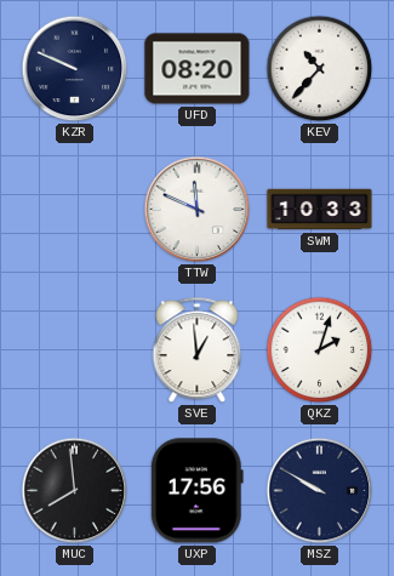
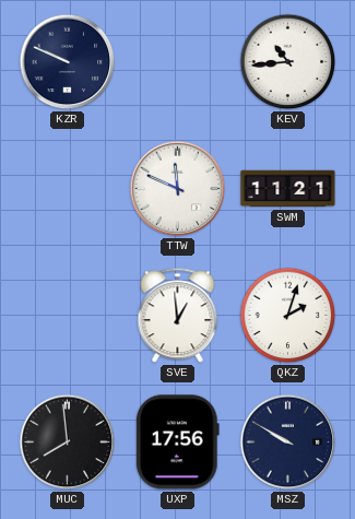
UFD: 08:20 -> none
KEV: 10:37 -> 10:44
SWM: 10:33 -> 11:21
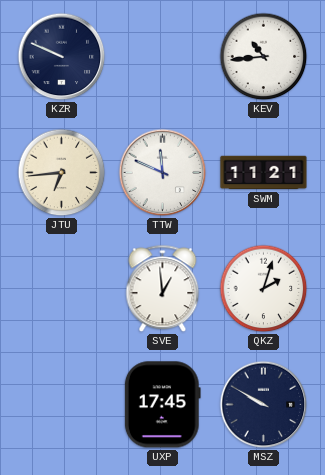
JTU: none -> 6:44
MUC: 7:59 -> none
UXP: 17:56 -> 17:45
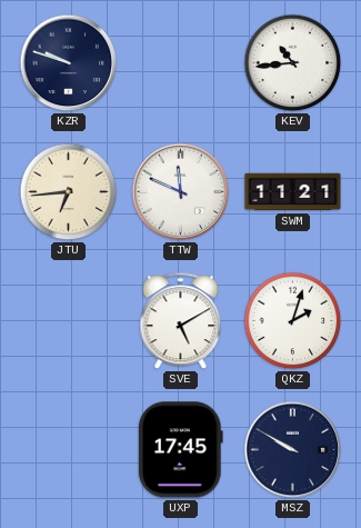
KZR: 9:49 -> 9:48
SVE: 12:59 -> 5:10
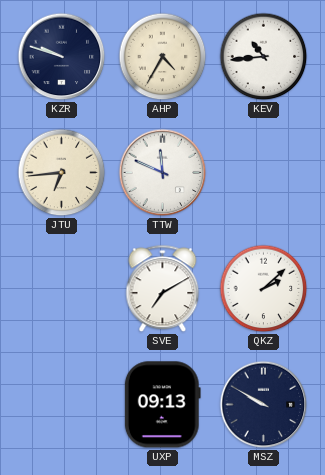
AHP: none -> 4:35
SWM: 11:21 -> none
SVE: 5:10 -> 7:10
QKZ: 2:03 -> 2:08
UXP: 17:45 -> 09:13
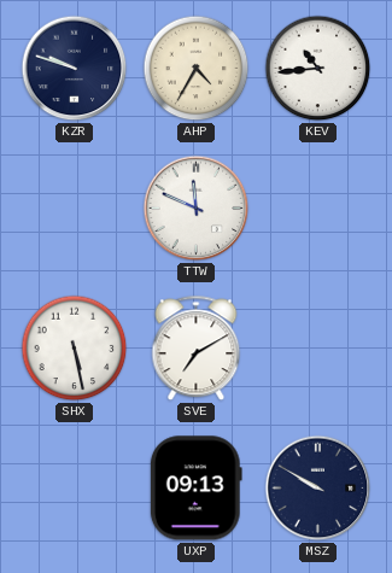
JTU: 6:44 -> none
SHX: none -> 5:28
QKZ: 2:08 -> none
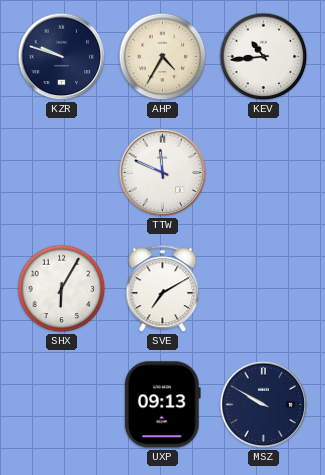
SHX: 5:28 -> 6:05
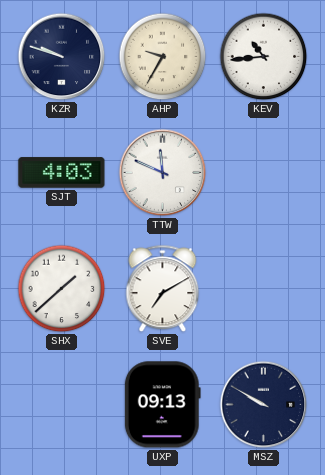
AHP: 4:35 -> 9:35
SJT: none -> 4:03
SHX: 6:05 -> 1:38
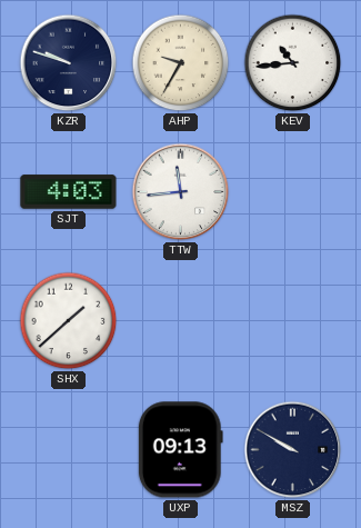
TTW: 11:49 -> 11:44
SVE: 7:10 -> none
